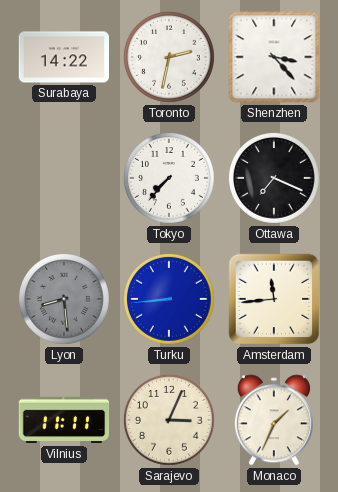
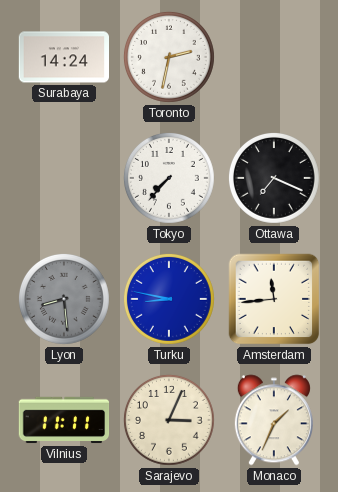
Surabaya: 14:22 -> 14:24
Shenzhen: 3:23 -> none
Turku: 8:44 -> 8:47
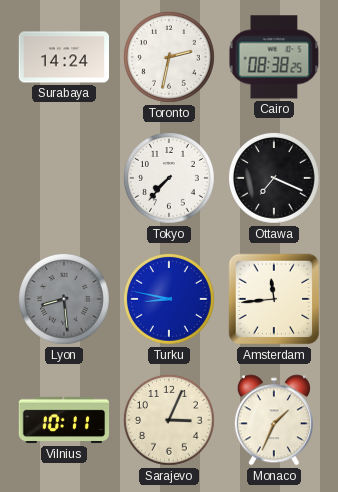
Cairo: none -> 08:38
Vilnius: 11:11 -> 10:11
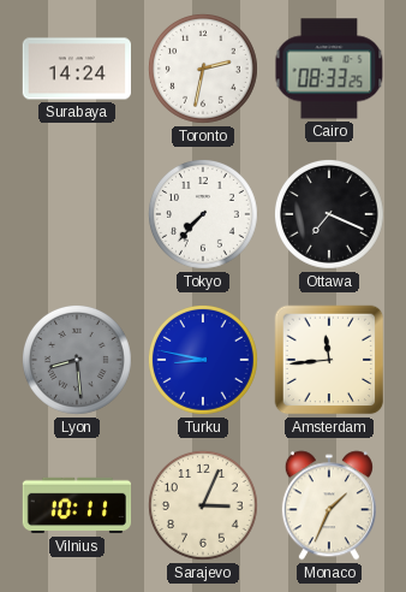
Cairo: 08:38 -> 08:33
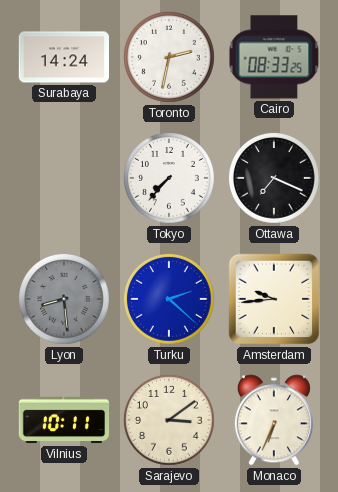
Turku: 8:47 -> 2:22
Amsterdam: 11:44 -> 9:44
Sarajevo: 3:04 -> 3:09
Monaco: 1:34 -> 6:34
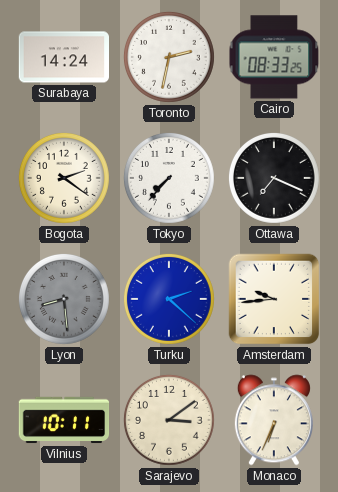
Bogota: none -> 2:21
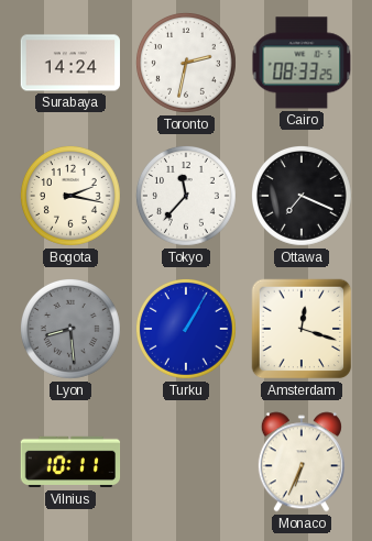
Bogota: 2:21 -> 2:17
Tokyo: 7:37 -> 11:37
Turku: 2:22 -> 1:05
Amsterdam: 9:44 -> 12:18
Sarajevo: 3:09 -> none
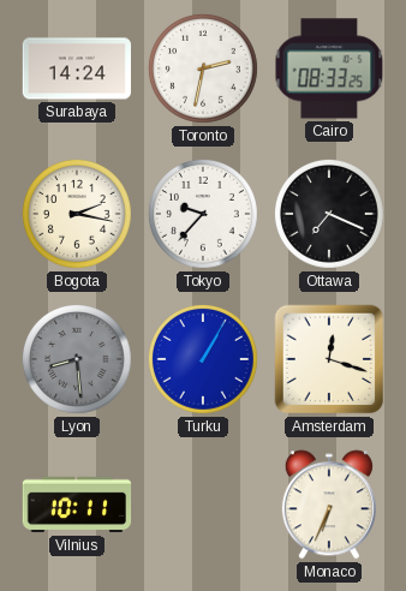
Tokyo: 11:37 -> 9:37
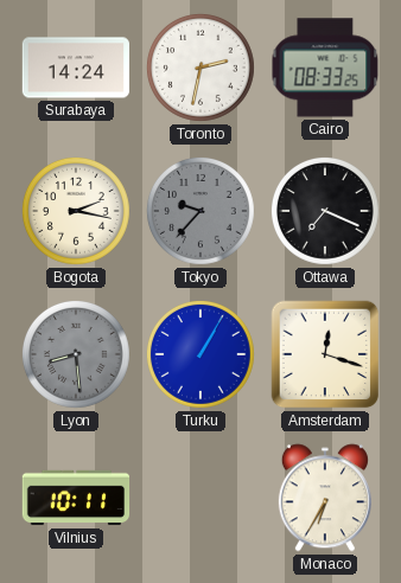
Tokyo dial: white -> grey
Monaco: 6:34 -> 6:35
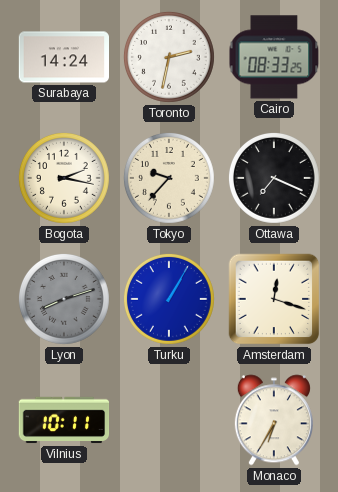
Tokyo dial: grey -> cream
Lyon: 8:29 -> 8:12
